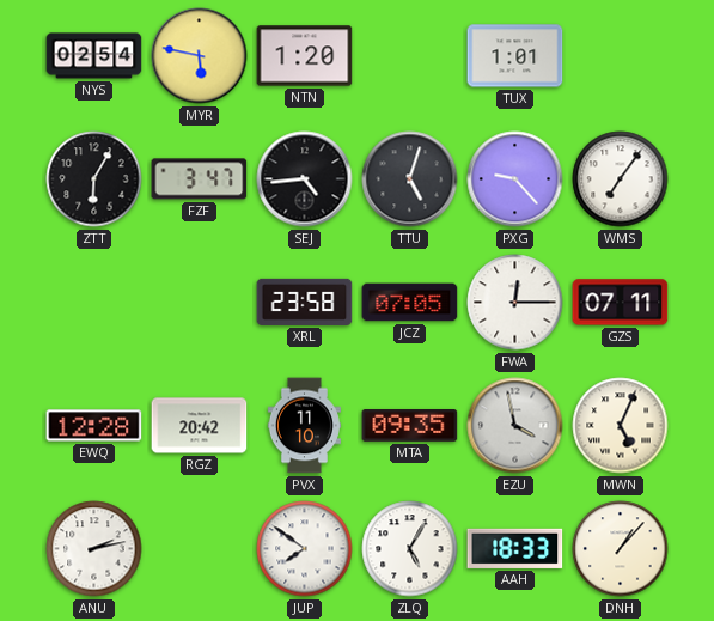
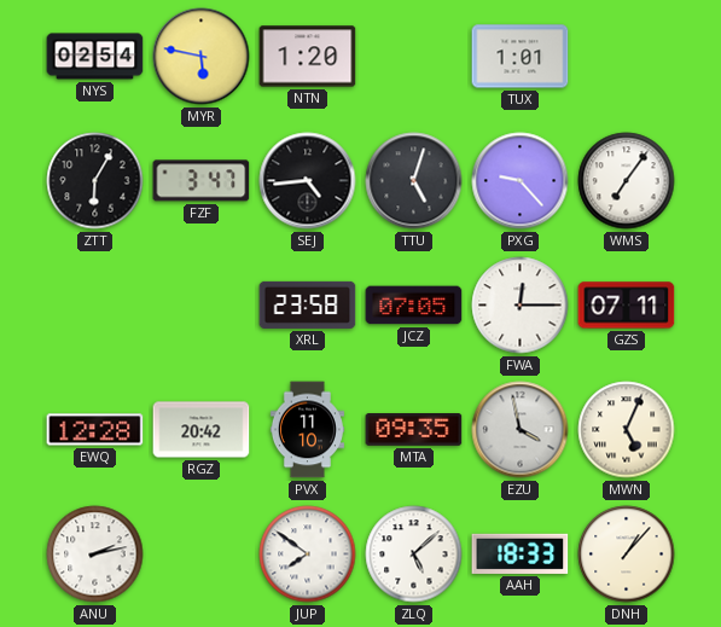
ZLQ: 5:05 -> 5:08
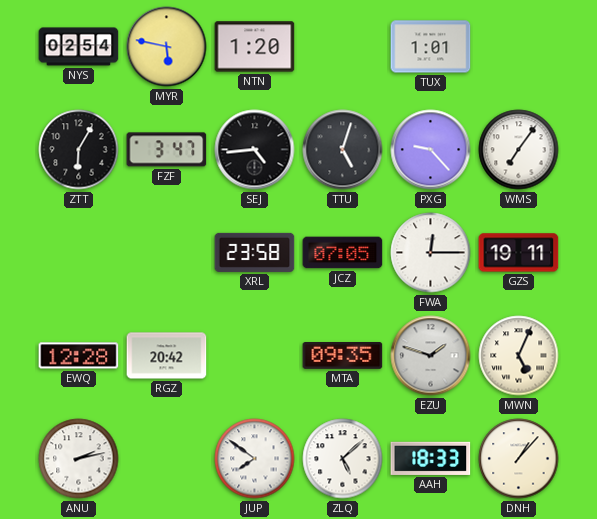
GZS: 07:11 -> 19:11
PVX: 11:10 -> none
EZU: 3:58 -> 1:48
